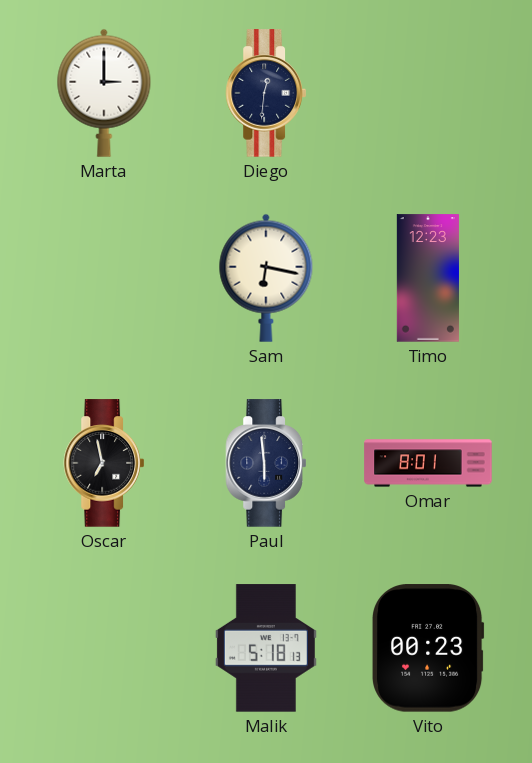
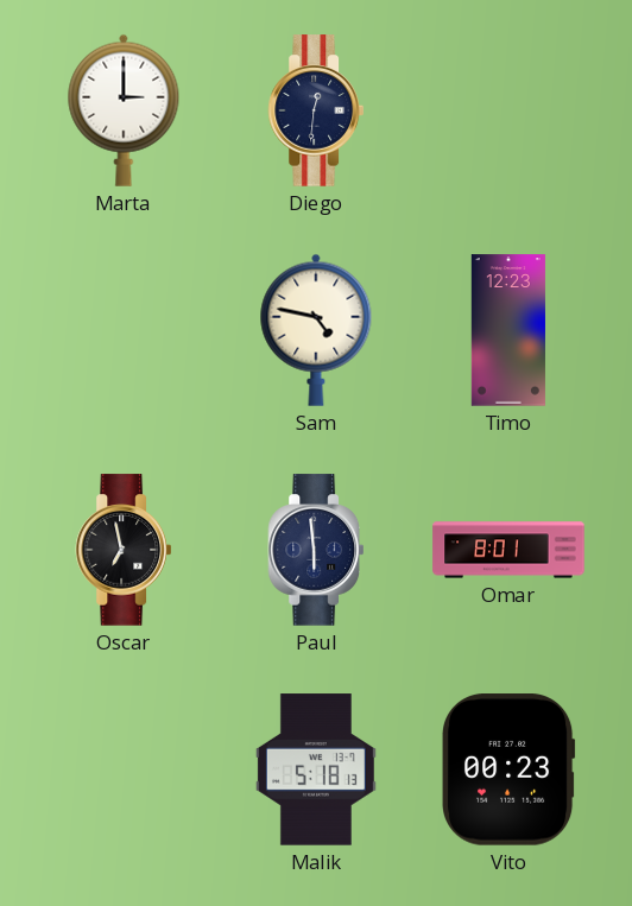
Sam: 6:17 -> 4:47
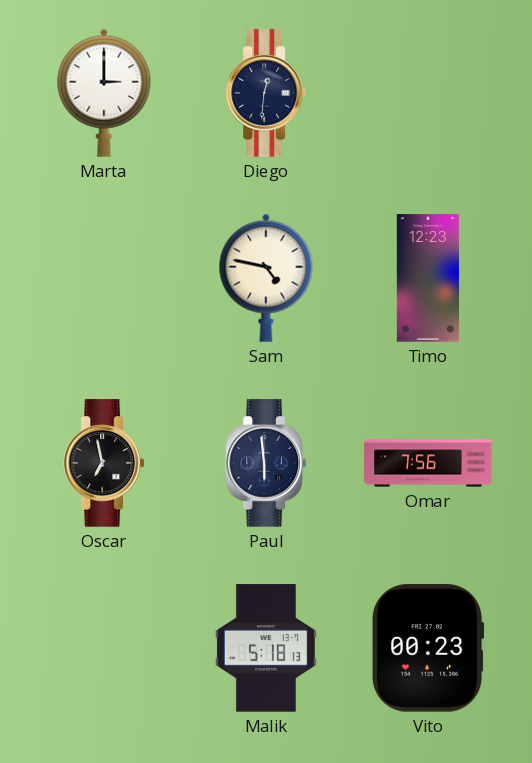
Omar: 8:01 -> 7:56
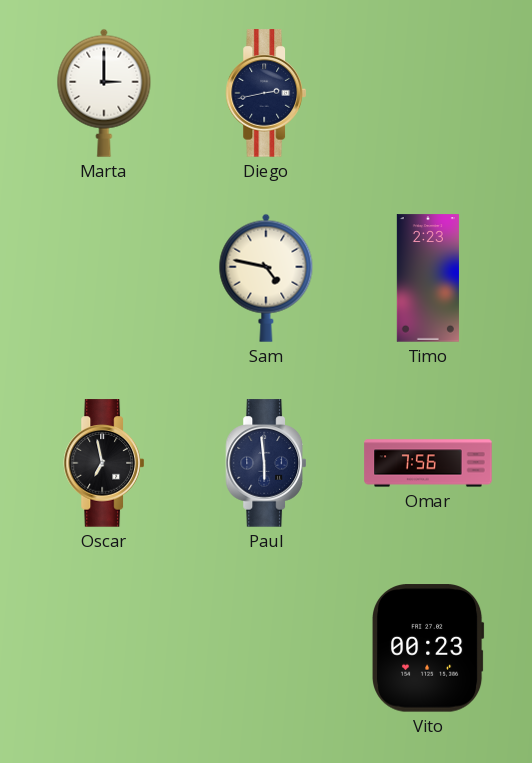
Diego: 12:31 -> 2:43
Timo: 12:23 -> 2:23
Malik: 5:18 -> none
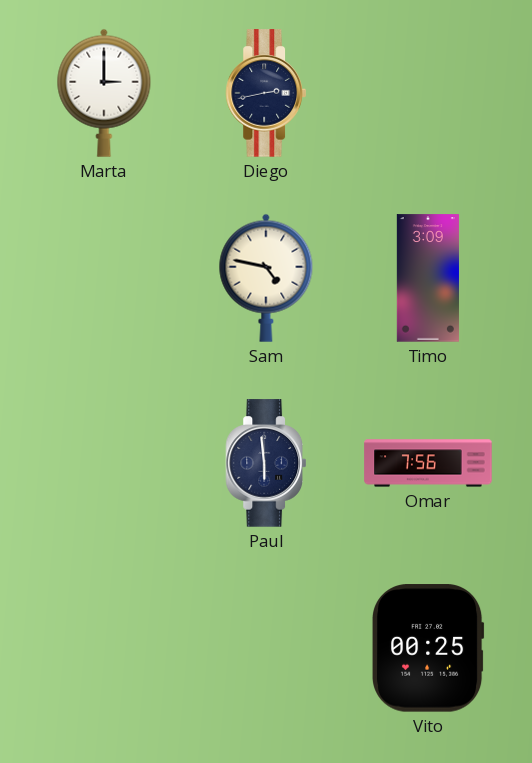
Timo: 2:23 -> 3:09
Oscar: 6:58 -> none
Vito: 00:23 -> 00:25
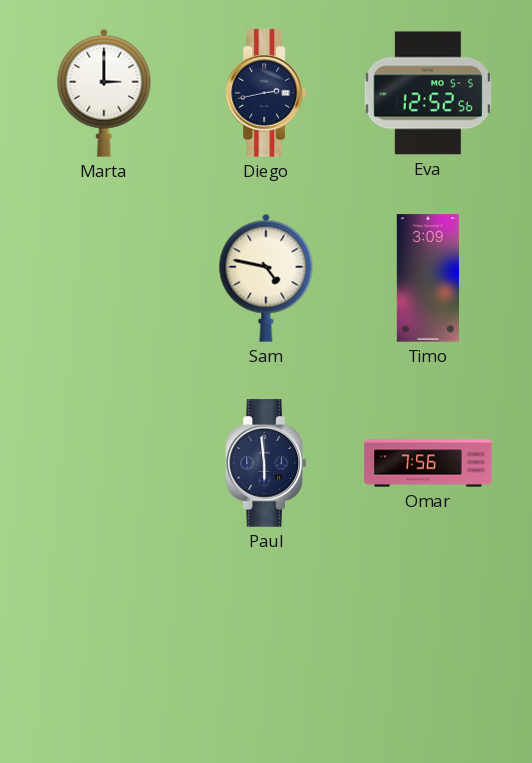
Eva: none -> 12:52
Vito: 00:25 -> none
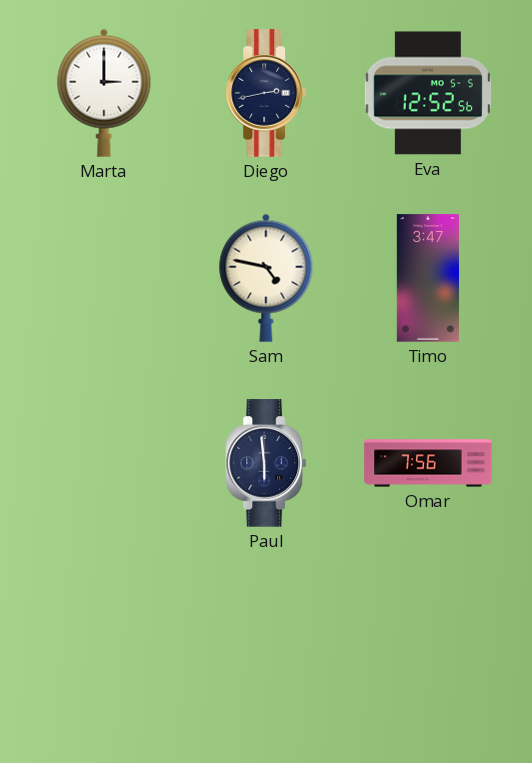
Timo: 3:09 -> 3:47
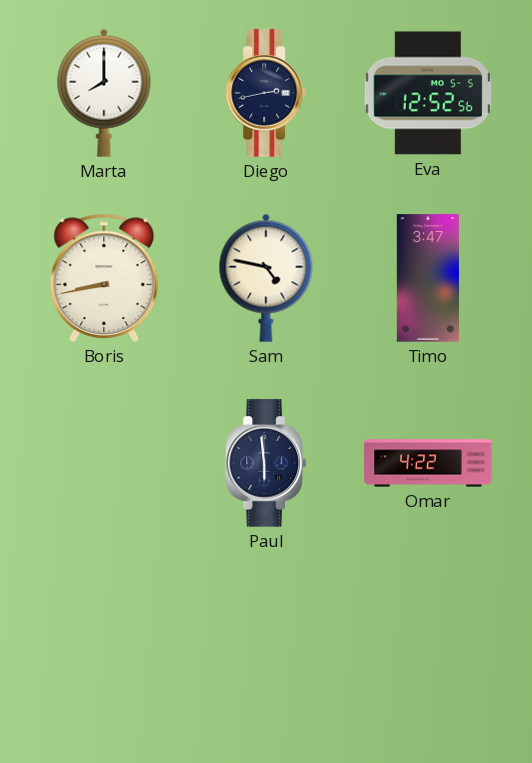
Marta: 3:00 -> 8:00
Boris: none -> 8:43
Omar: 7:56 -> 4:22
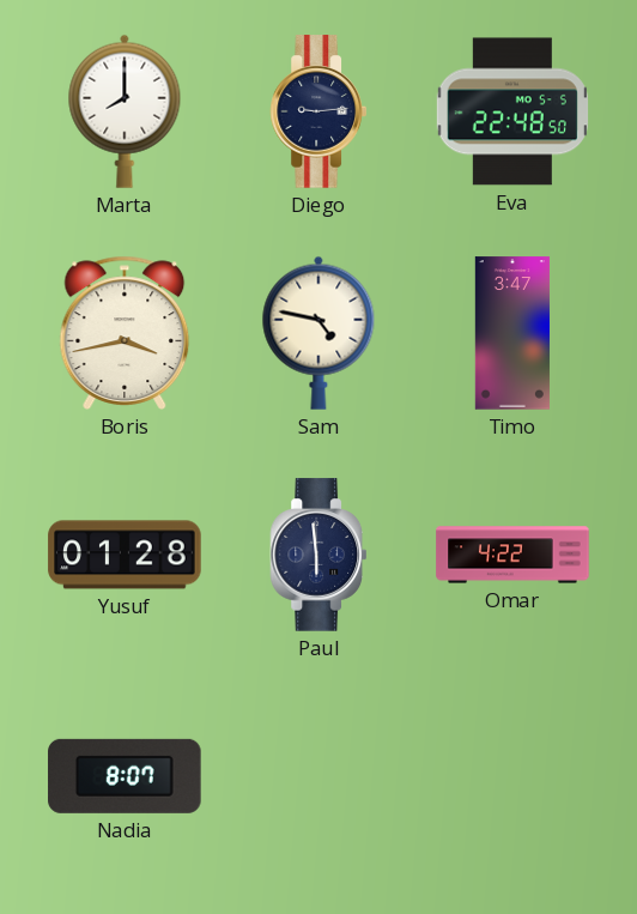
Diego: 2:43 -> 9:14
Eva: 12:52 -> 22:48
Boris: 8:43 -> 3:43
Yusuf: none -> 01:28
Nadia: none -> 8:07
